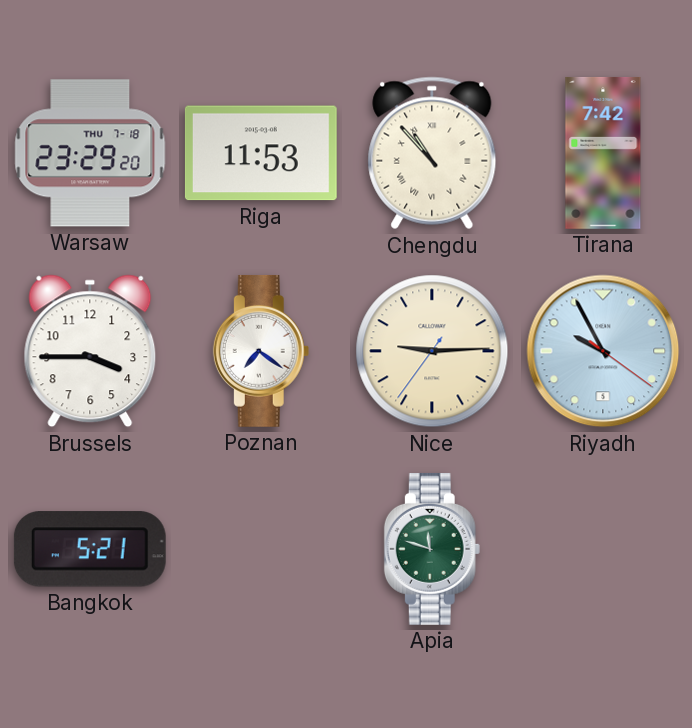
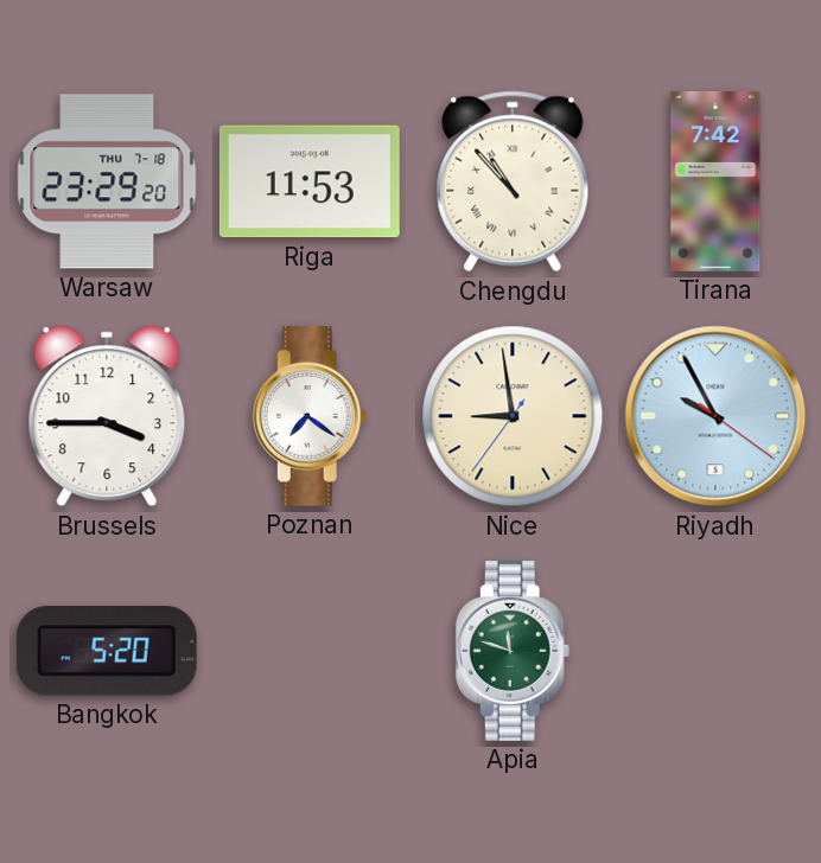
Nice: 9:14 -> 8:58
Bangkok: 5:21 -> 5:20
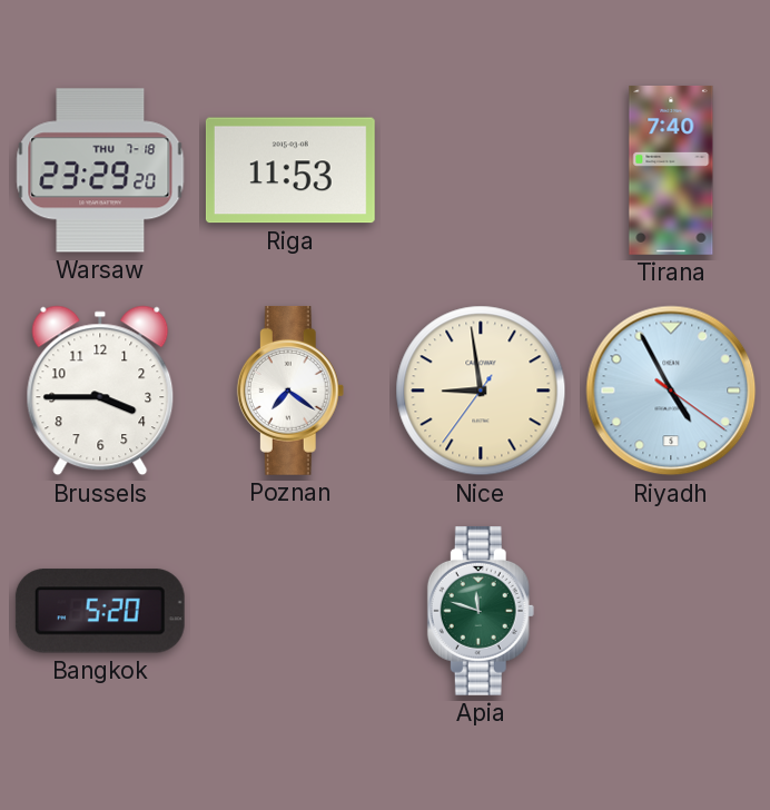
Chengdu: 10:53 -> none
Tirana: 7:42 -> 7:40
Riyadh: 9:55 -> 4:55
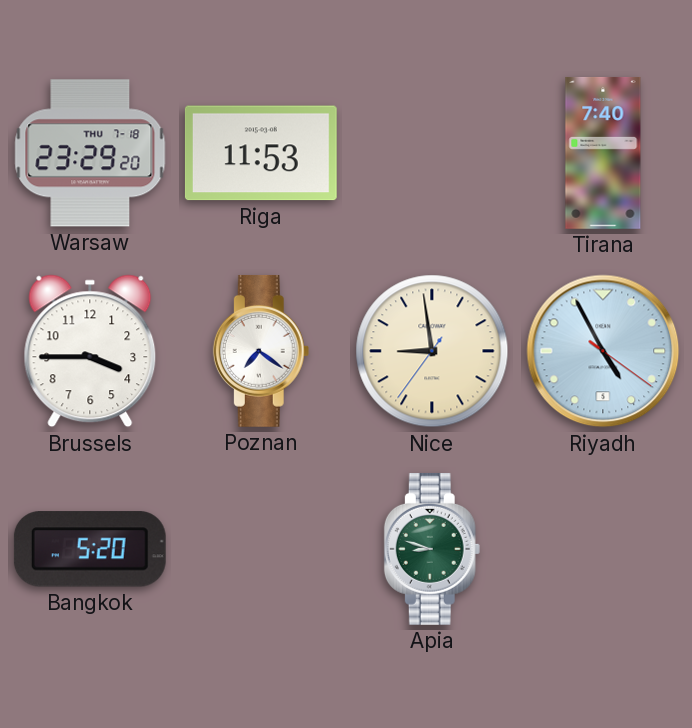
Apia: 11:48 -> 8:48
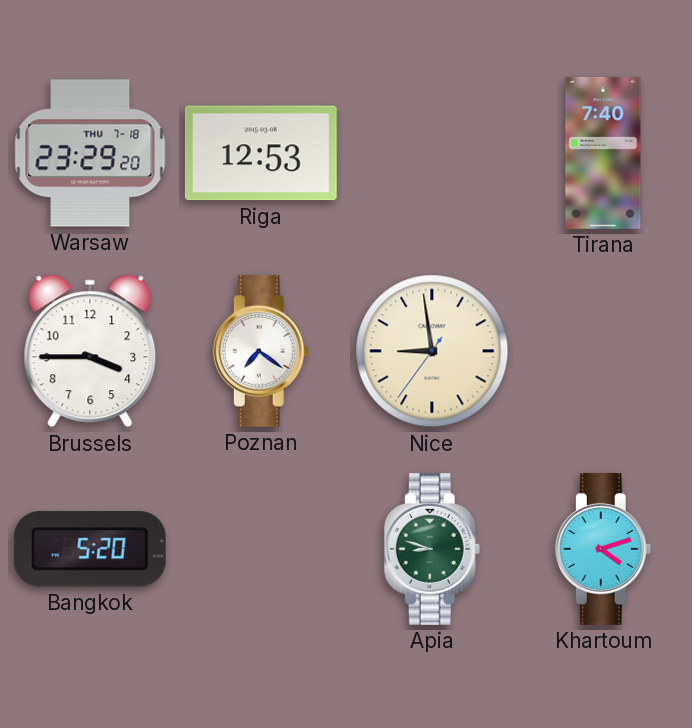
Riga: 11:53 -> 12:53
Riyadh: 4:55 -> none
Khartoum: none -> 4:12
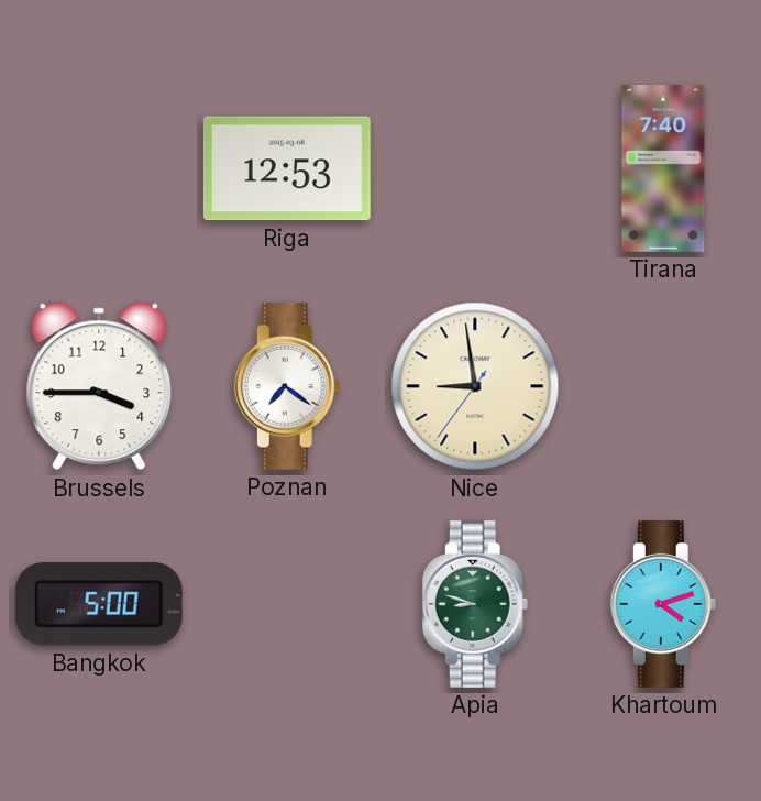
Warsaw: 23:29 -> none
Bangkok: 5:20 -> 5:00
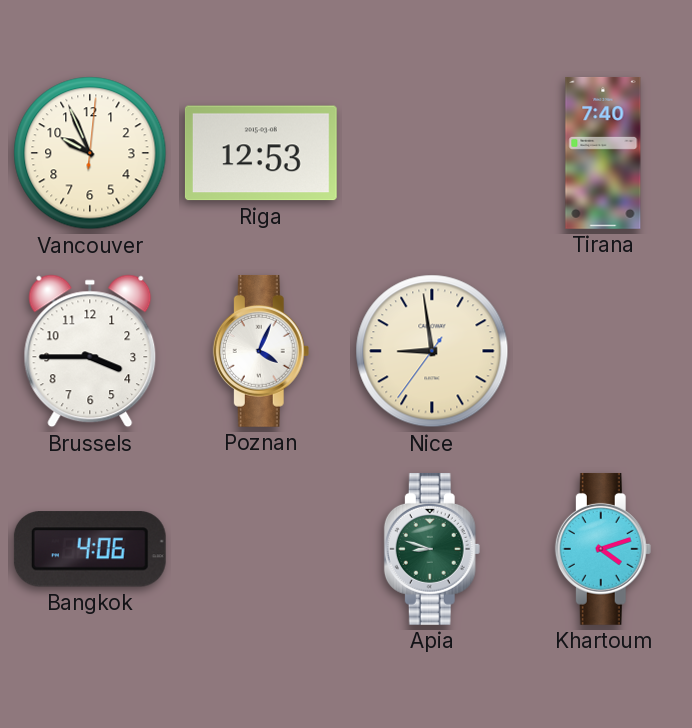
Vancouver: none -> 9:56
Poznan: 7:21 -> 4:04
Bangkok: 5:00 -> 4:06
